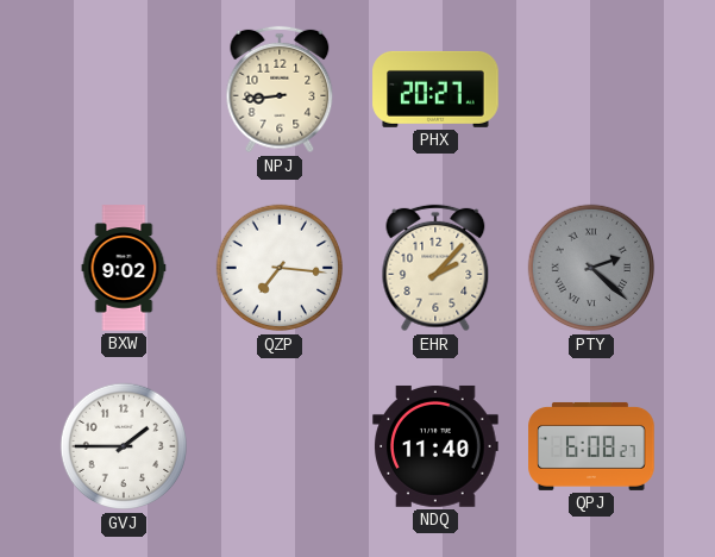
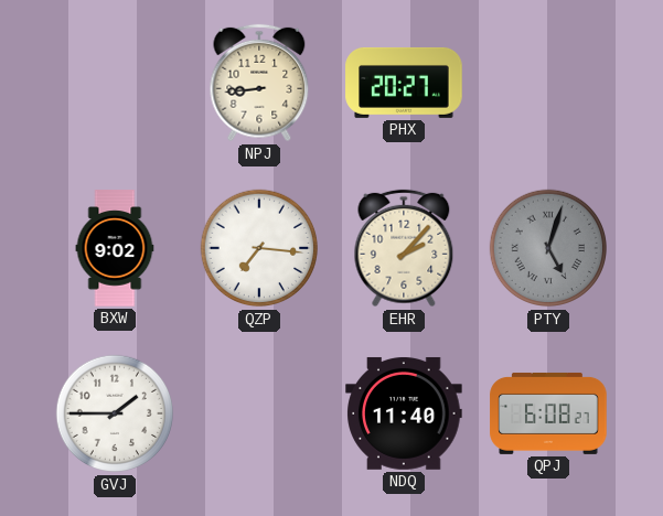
PTY: 2:22 -> 5:03
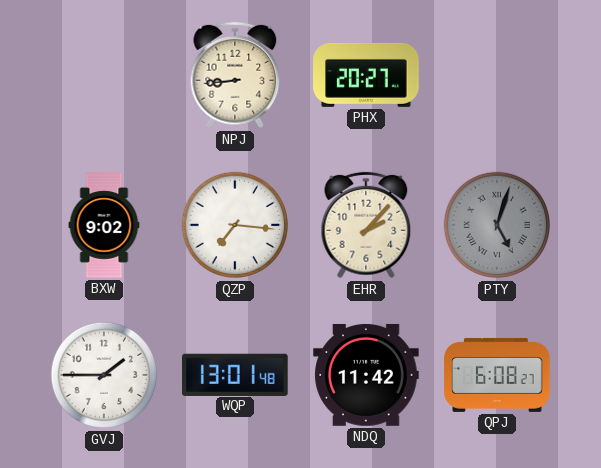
WQP: none -> 13:01
NDQ: 11:40 -> 11:42
